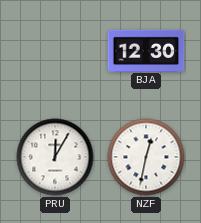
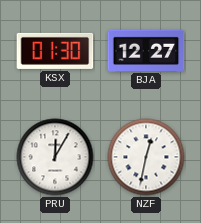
KSX: none -> 01:30
BJA: 12:30 -> 12:27
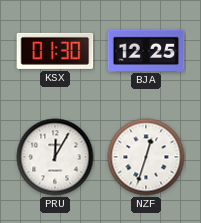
BJA: 12:27 -> 12:25
NZF: 12:32 -> 12:33
